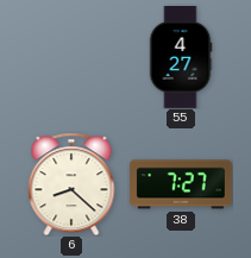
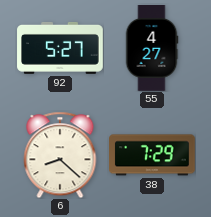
92: none -> 5:27
38: 7:27 -> 7:29
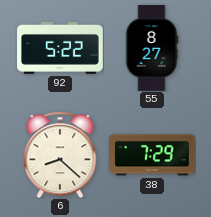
92: 5:27 -> 5:22
55: 4:27 -> 8:27
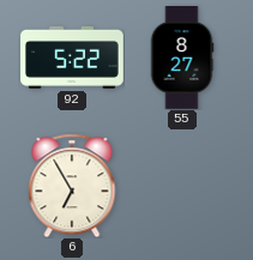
6: 8:22 -> 6:55
38: 7:29 -> none
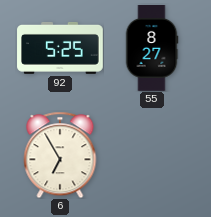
92: 5:22 -> 5:25
